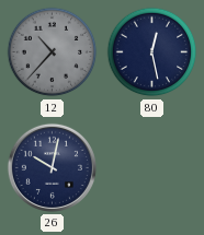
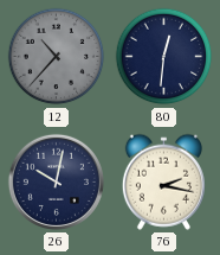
80: 12:28 -> 12:31
76: none -> 2:17
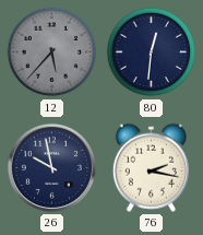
12: 10:37 -> 5:37
26: 10:02 -> 9:58
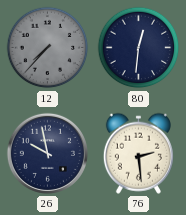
12: 5:37 -> 7:37
76: 2:17 -> 2:29
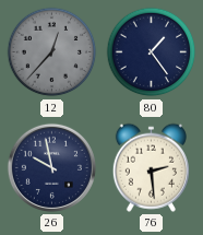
12: 7:37 -> 12:37
80: 12:31 -> 1:24
